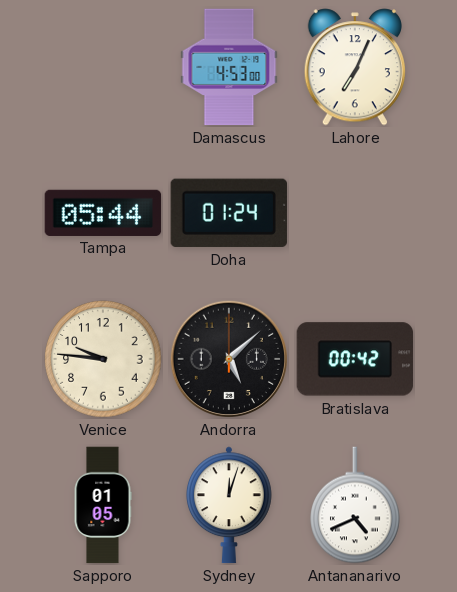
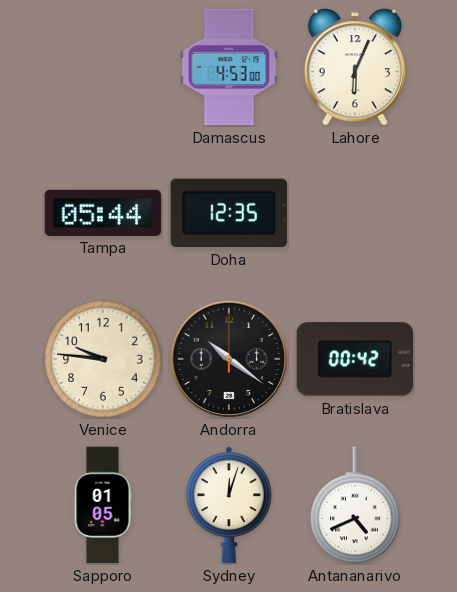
Lahore: 7:04 -> 6:04
Doha: 01:24 -> 12:35
Andorra: 5:08 -> 10:21
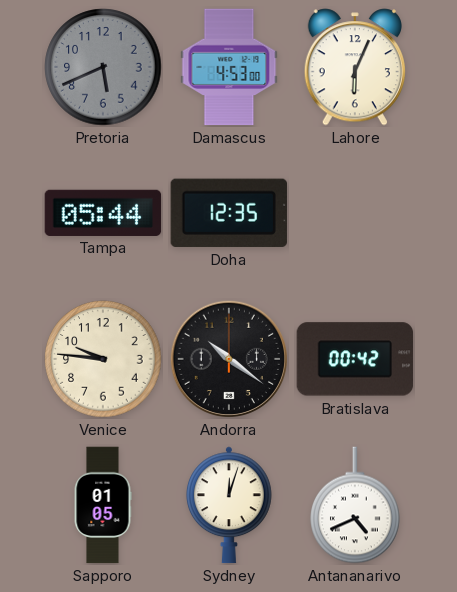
Pretoria: none -> 5:41
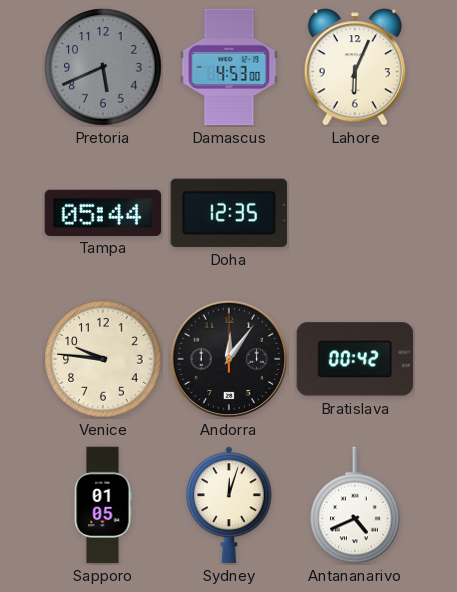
Andorra: 10:21 -> 12:06
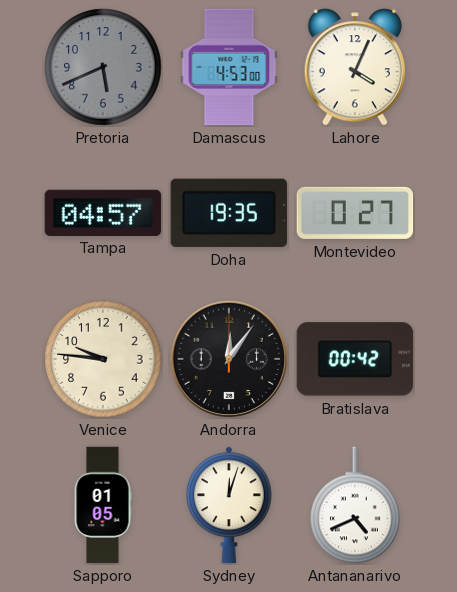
Lahore: 6:04 -> 4:04
Tampa: 05:44 -> 04:57
Doha: 12:35 -> 19:35
Montevideo: none -> 0:27
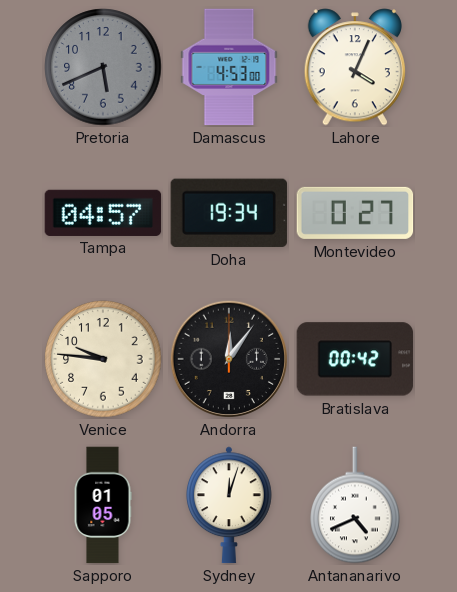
Doha: 19:35 -> 19:34
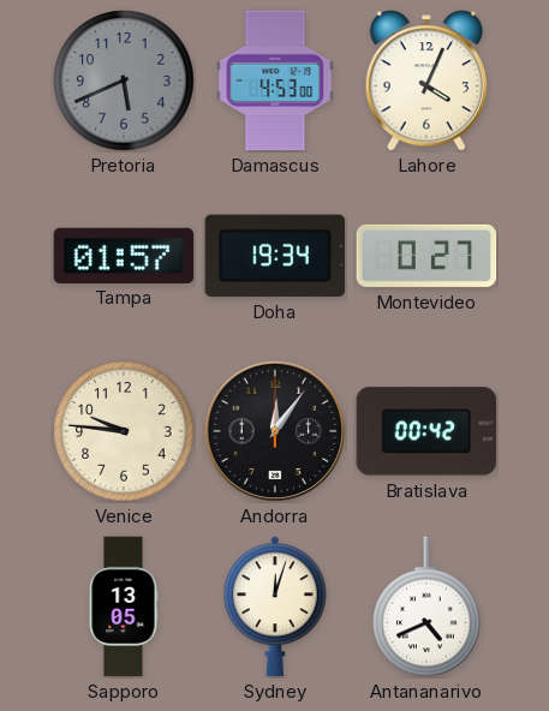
Tampa: 04:57 -> 01:57
Sapporo: 01:05 -> 13:05
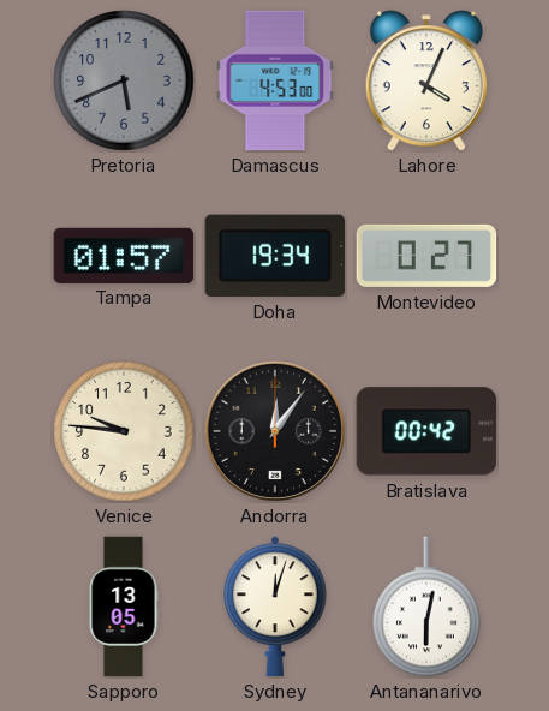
Antananarivo: 4:41 -> 6:02
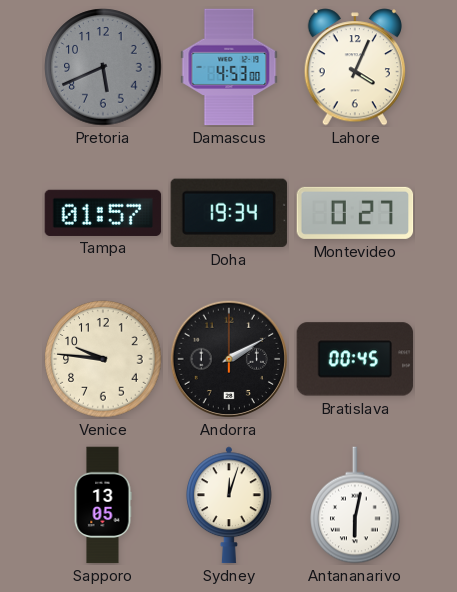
Andorra: 12:06 -> 2:10
Bratislava: 00:42 -> 00:45
